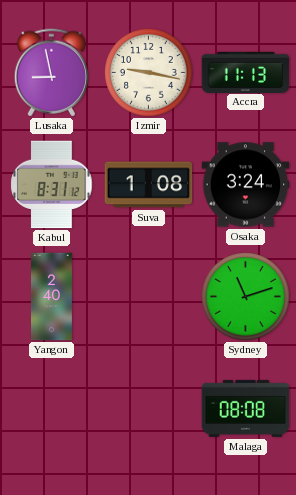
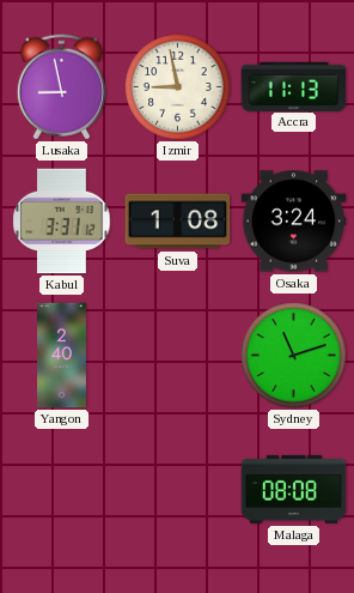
Izmir: 9:17 -> 8:58
Kabul: 8:31 -> 3:31
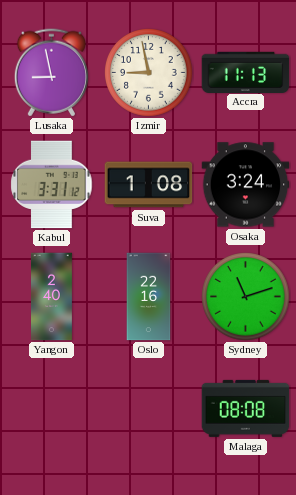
Oslo: none -> 22:16
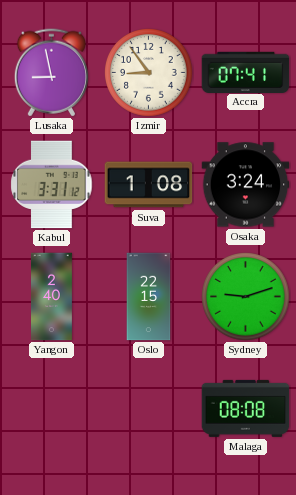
Izmir: 8:58 -> 8:54
Accra: 11:13 -> 07:41
Oslo: 22:16 -> 22:15
Sydney: 11:12 -> 9:12
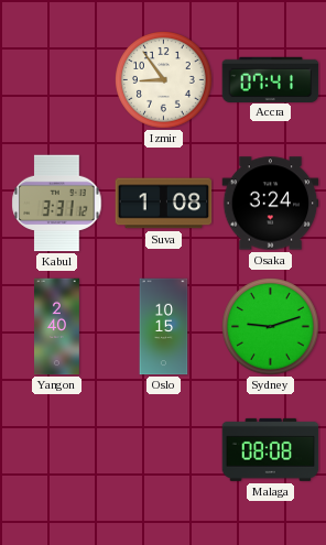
Lusaka: 8:58 -> none
Oslo: 22:15 -> 10:15
